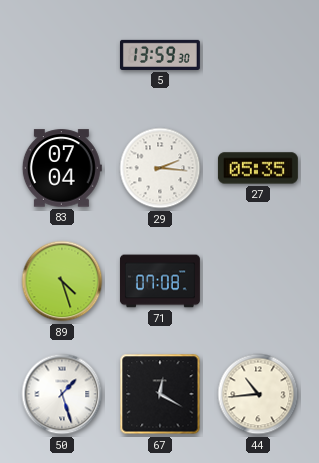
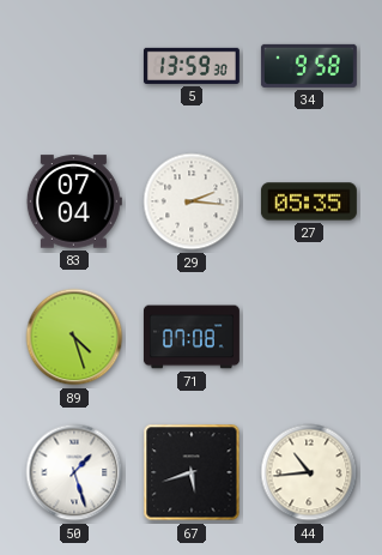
34: none -> 9:58
67: 12:20 -> 5:42
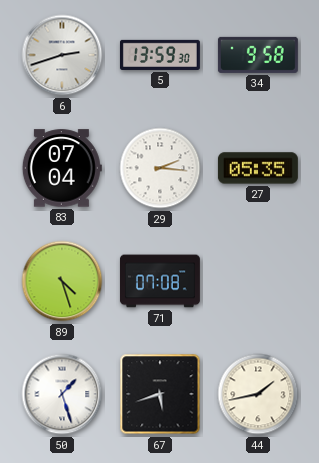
6: none -> 2:42
44: 10:44 -> 1:43
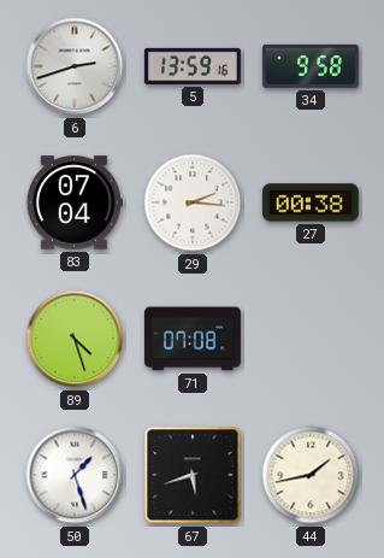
5: 13:59:30 -> 13:59:16
27: 05:35 -> 00:38
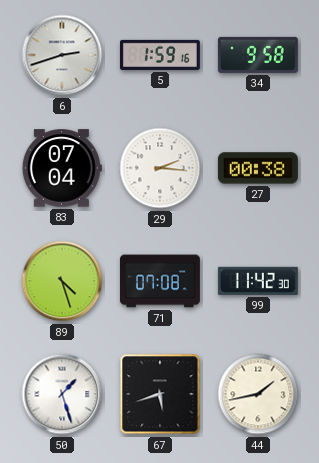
5: 13:59 -> 1:59
99: none -> 11:42
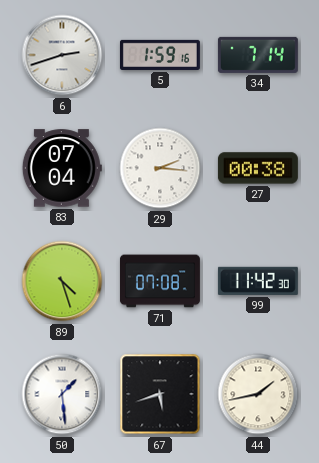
34: 9:58 -> 7:14
50: 1:27 -> 1:29
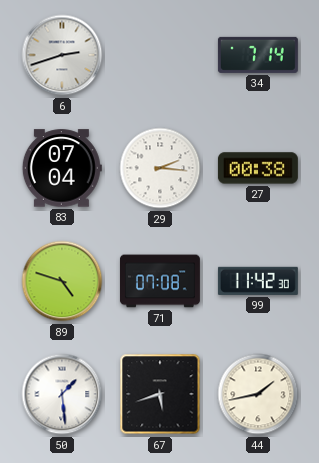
5: 1:59 -> none
89: 4:27 -> 4:48
